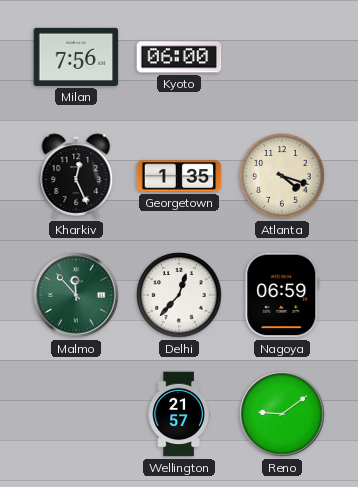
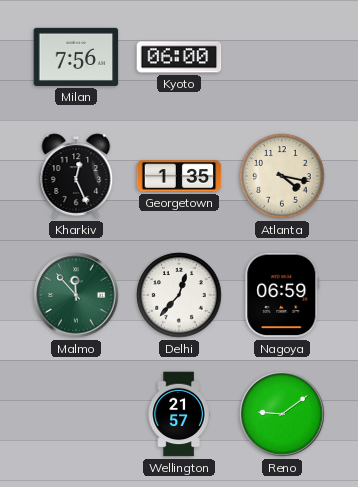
Atlanta: 4:18 -> 4:17
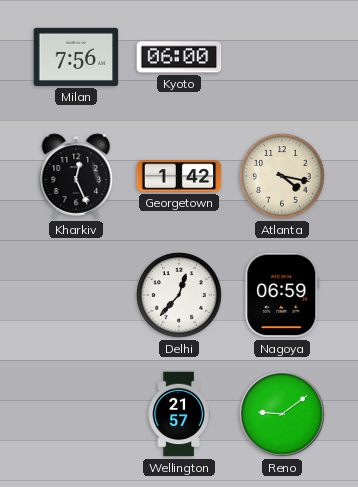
Georgetown: 1:35 -> 1:42
Malmo: 11:53 -> none
